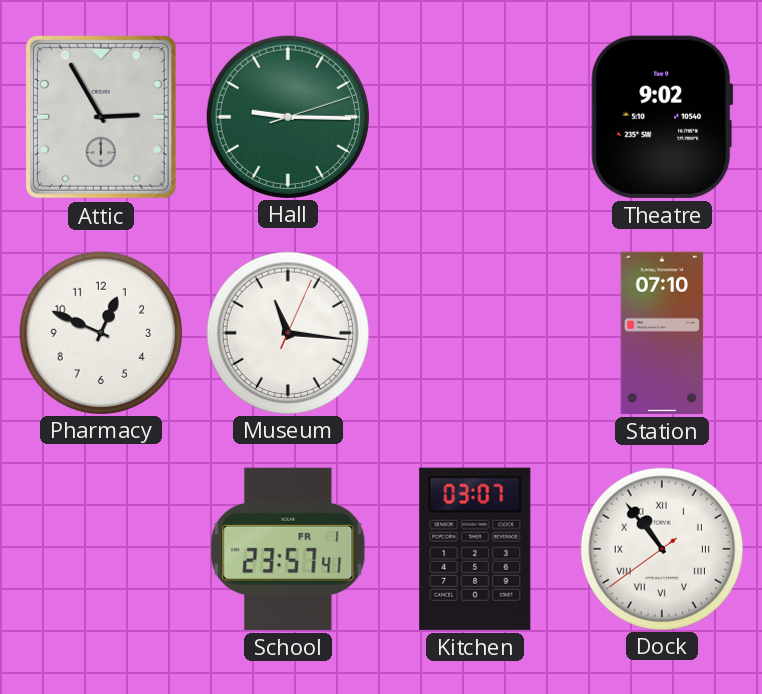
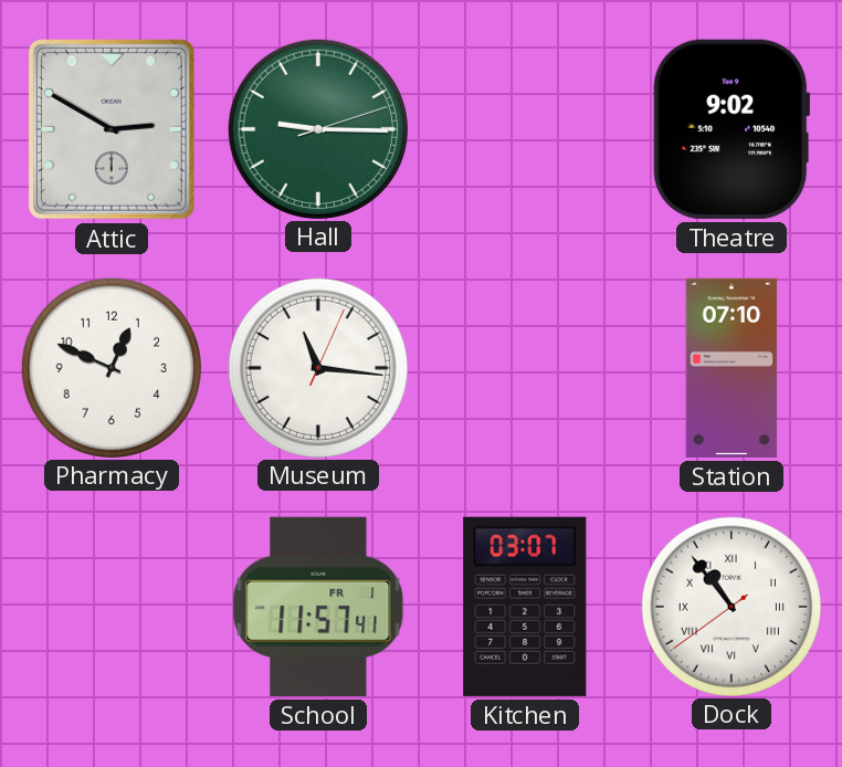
Attic: 2:55 -> 2:50
School: 23:57 -> 11:57
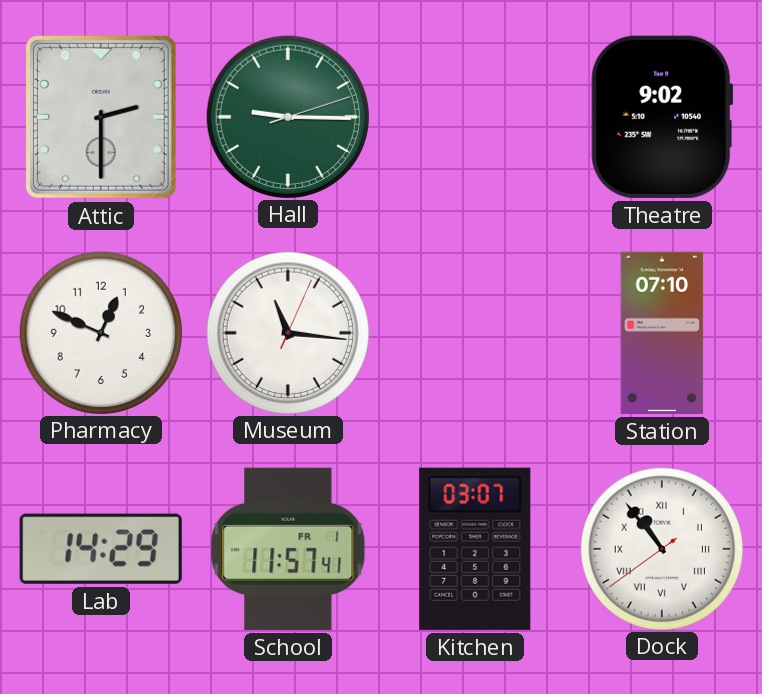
Attic: 2:50 -> 2:30
Lab: none -> 14:29
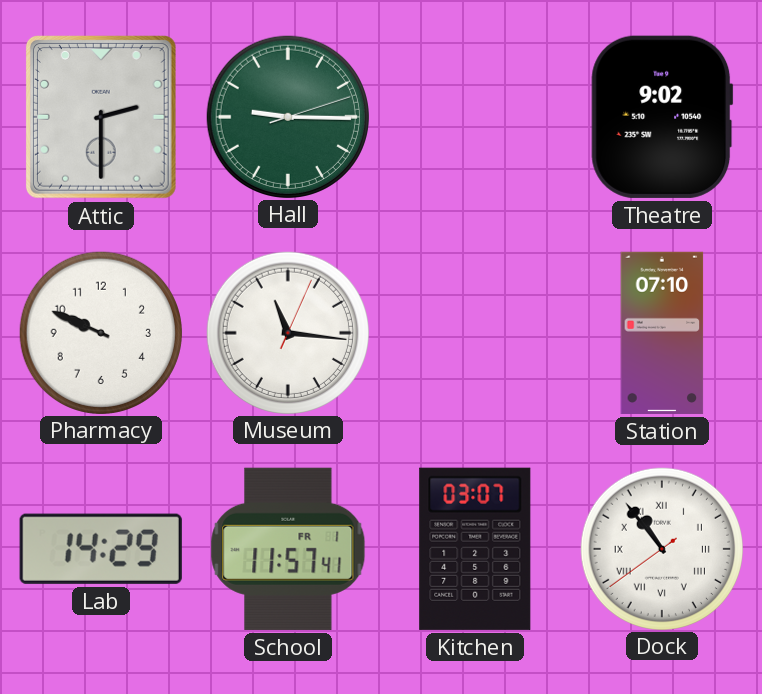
Pharmacy: 12:49 -> 9:49
